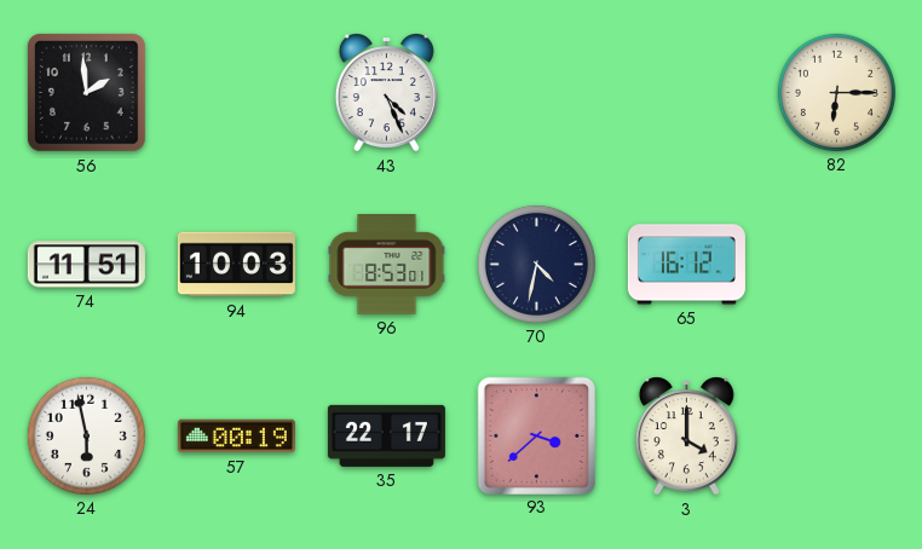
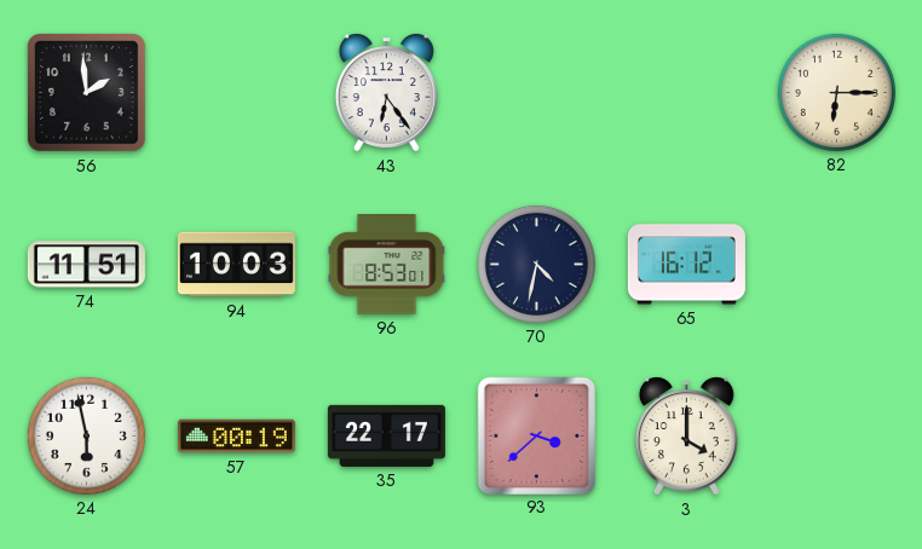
43: 4:26 -> 6:24
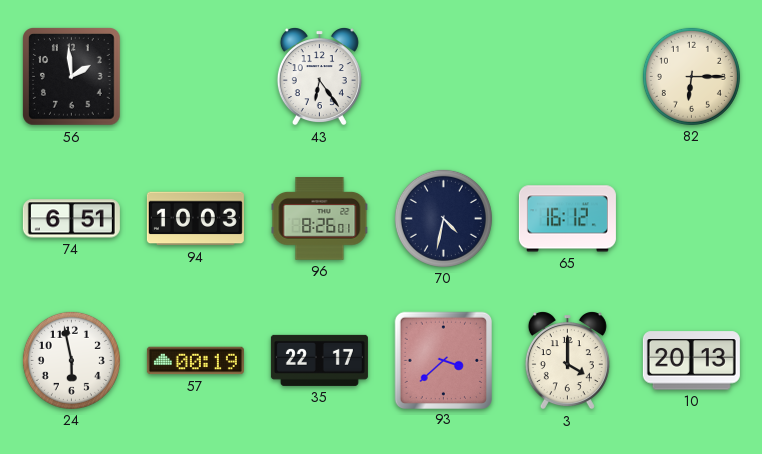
74: 11:51 -> 6:51
96: 8:53 -> 8:26
10: none -> 20:13
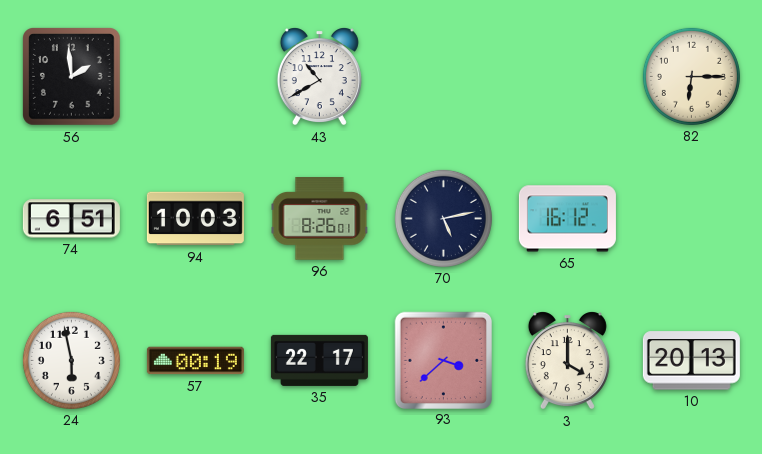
43: 6:24 -> 10:40
70: 4:32 -> 5:13
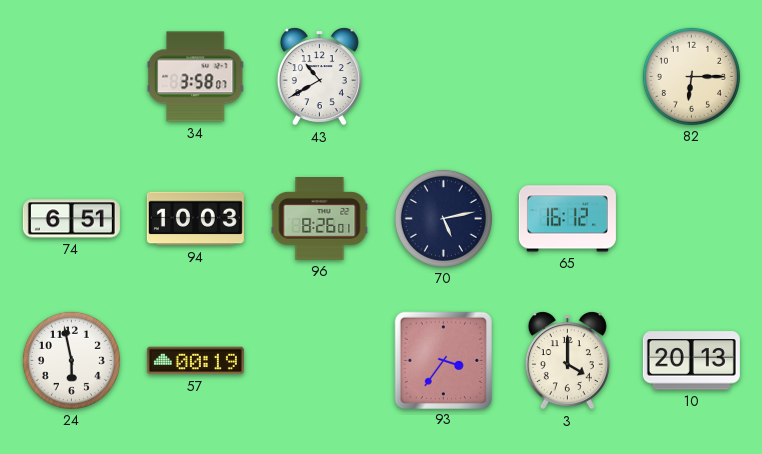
56: 1:59 -> none
34: none -> 3:58
35: 22:17 -> none
93: 3:38 -> 3:36
